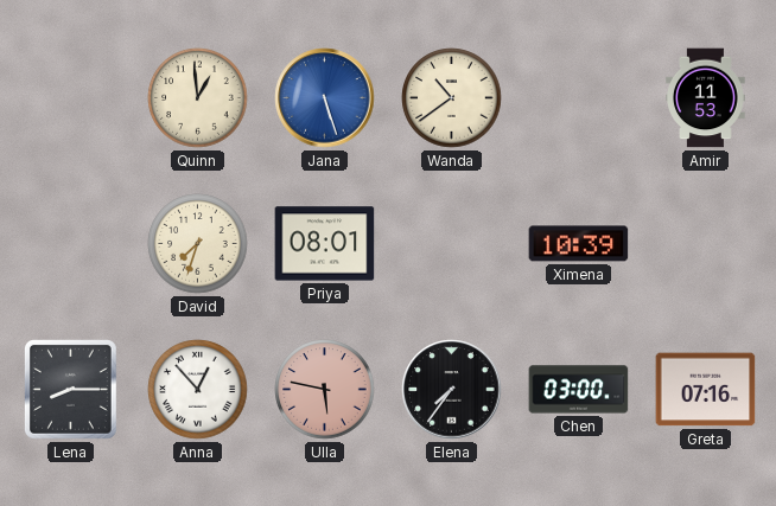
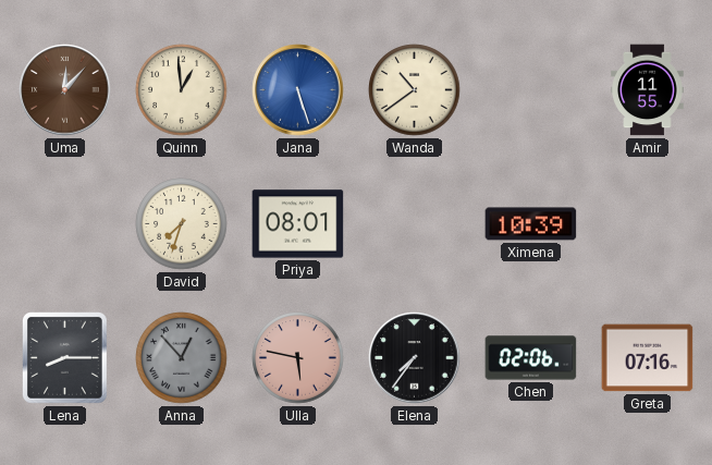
Uma: none -> 12:07
Amir: 11:53 -> 11:55
Anna dial: white -> grey
Chen: 03:00 -> 02:06
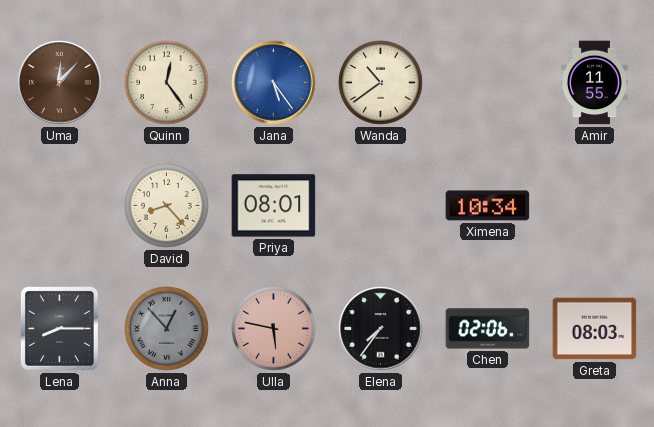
Quinn: 12:59 -> 12:24
Jana: 5:27 -> 5:24
David: 7:33 -> 8:23
Ximena: 10:39 -> 10:34
Greta: 07:16 -> 08:03
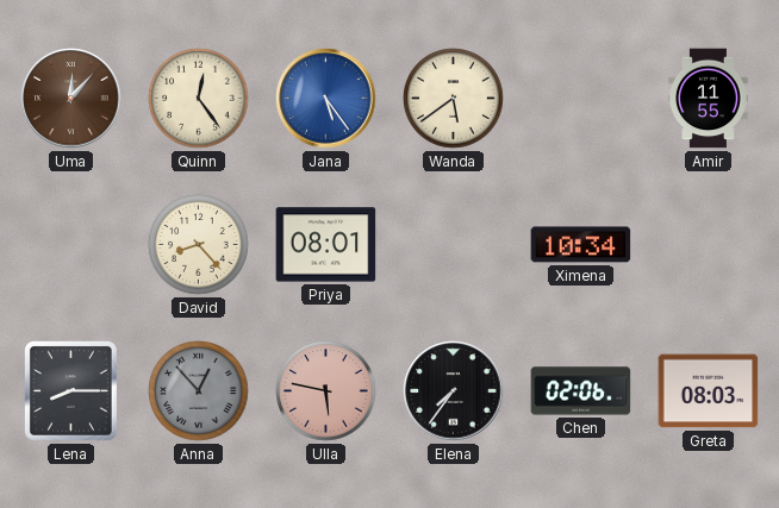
Wanda: 10:39 -> 5:39
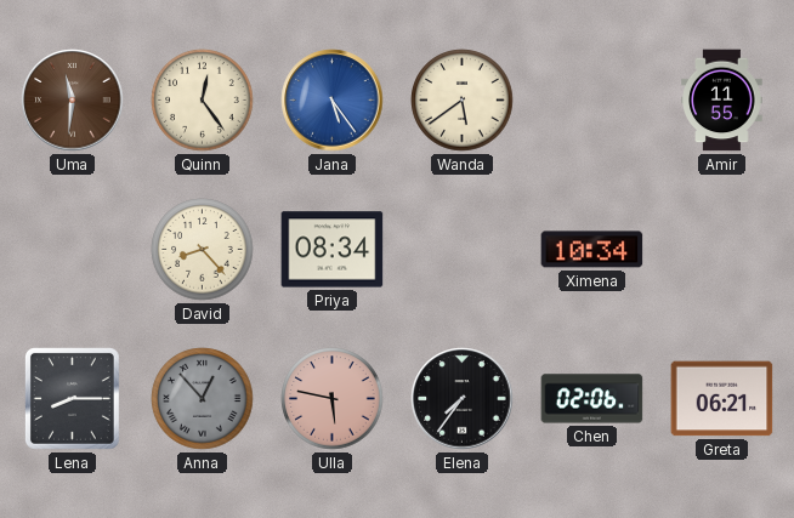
Uma: 12:07 -> 11:31
Priya: 08:01 -> 08:34
Greta: 08:03 -> 06:21
